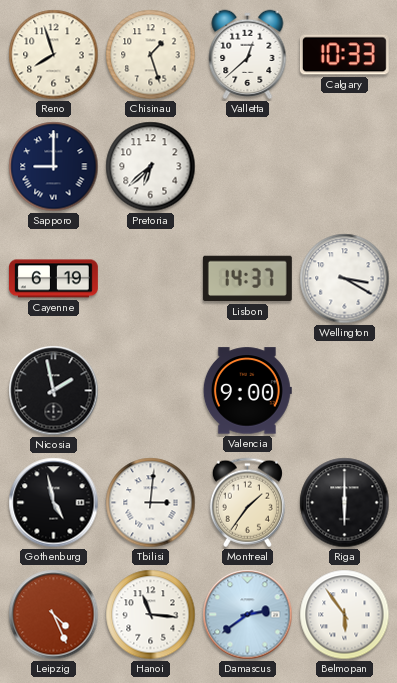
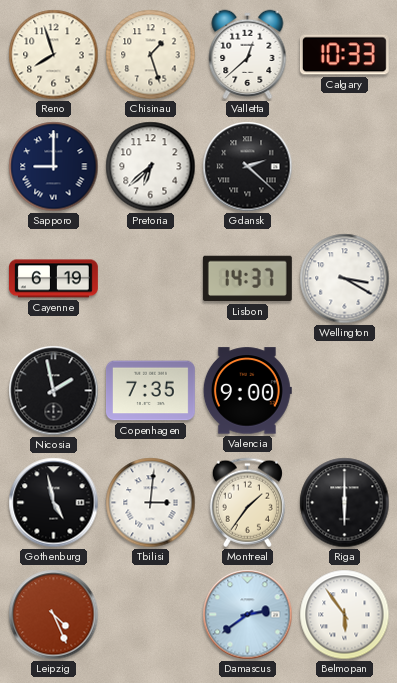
Gdansk: none -> 2:22
Copenhagen: none -> 7:35
Hanoi: 11:16 -> none
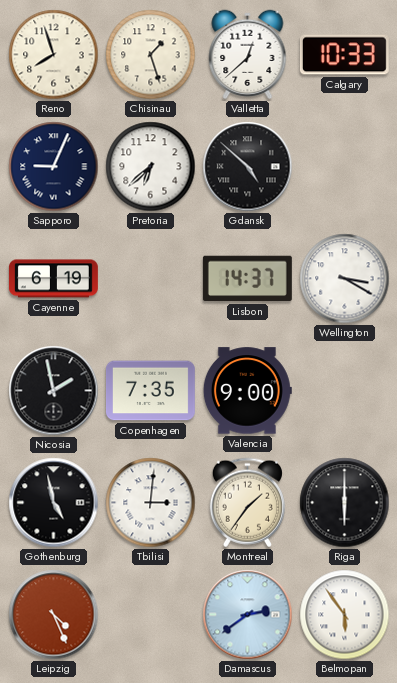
Sapporo: 9:00 -> 9:04
Gdansk: 2:22 -> 4:52
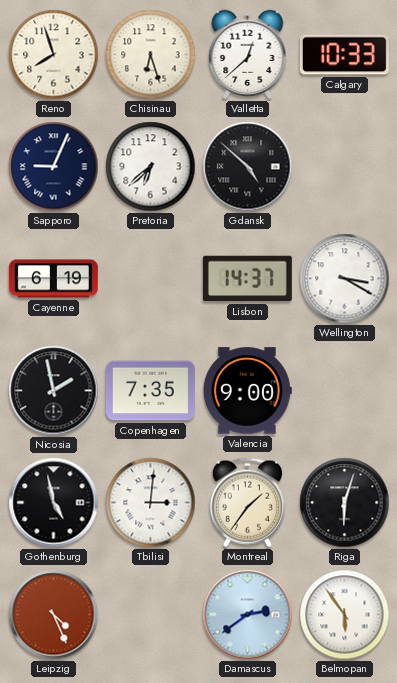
Chisinau: 1:27 -> 6:27
Riga: 6:00 -> 6:03
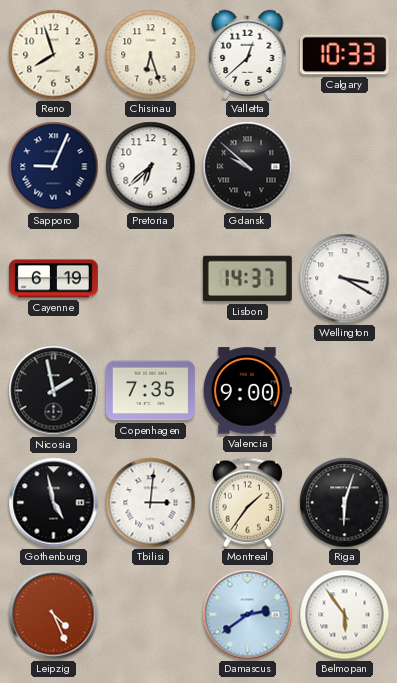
Gdansk: 4:52 -> 9:52
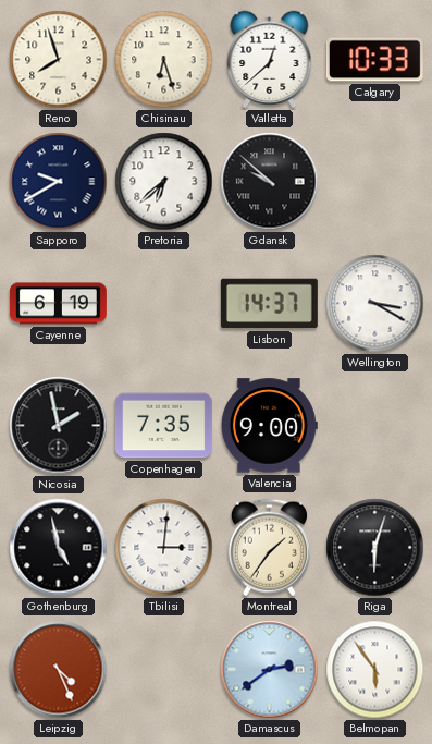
Sapporo: 9:04 -> 9:40
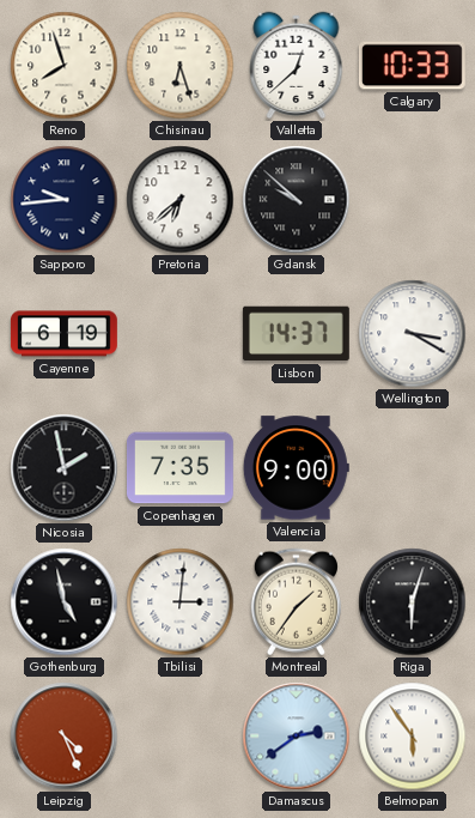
Sapporo: 9:40 -> 9:44
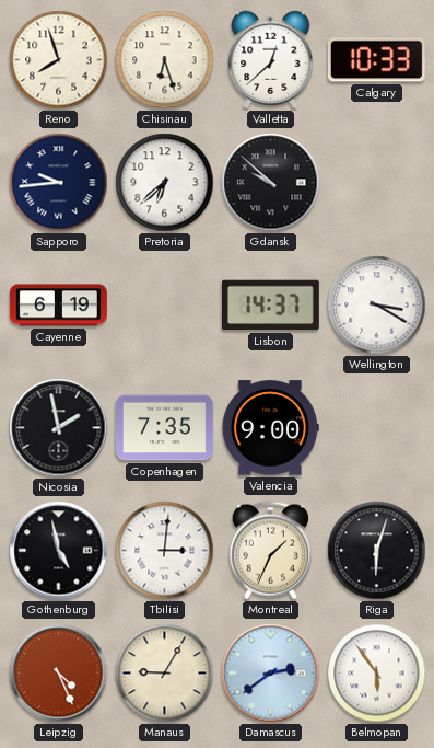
Montreal: 1:36 -> 1:34
Manaus: none -> 9:05
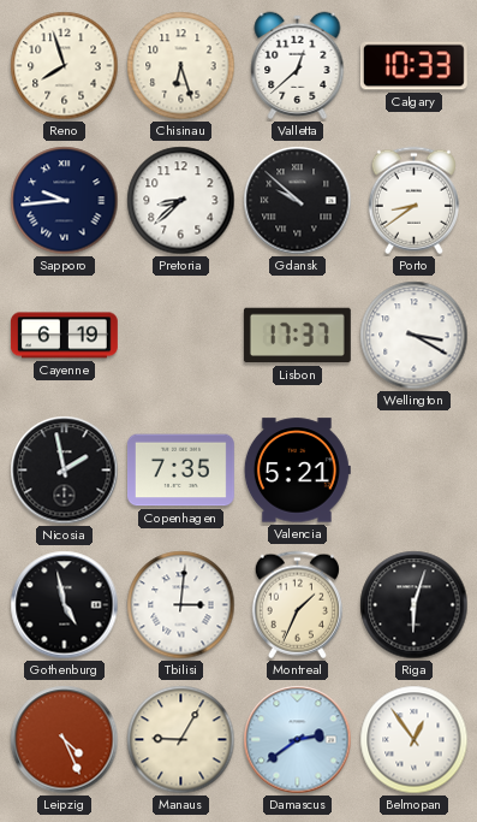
Pretoria: 6:38 -> 8:38
Porto: none -> 8:39
Lisbon: 14:37 -> 17:37
Valencia: 9:00 -> 5:21
Belmopan: 5:54 -> 12:54
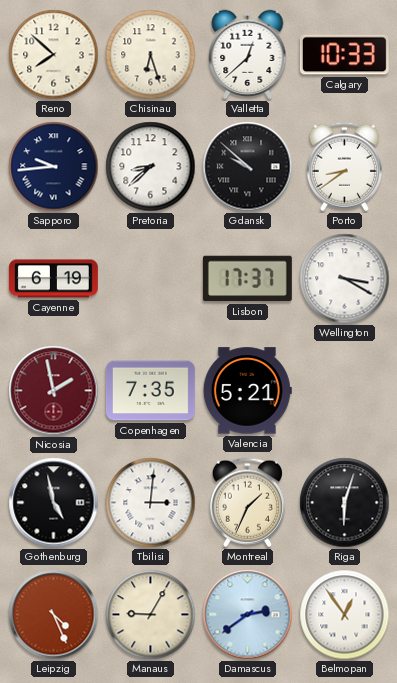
Reno: 7:57 -> 7:52
Nicosia dial: black -> burgundy
